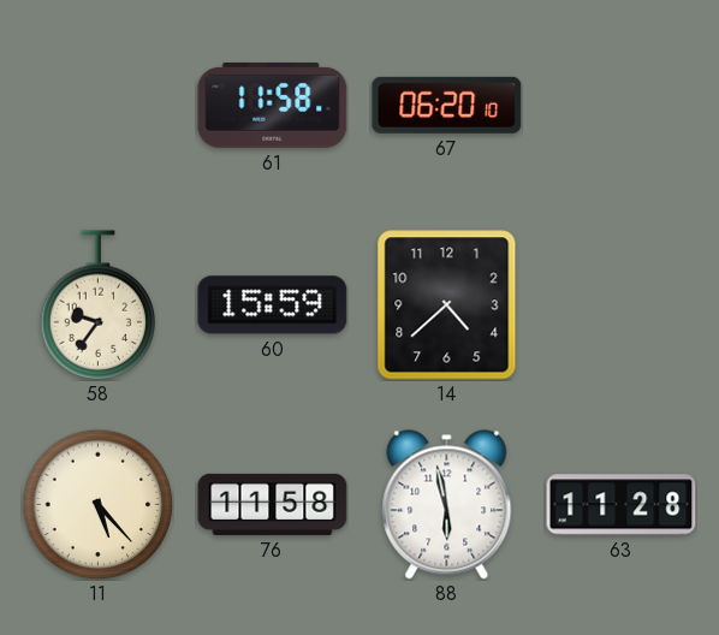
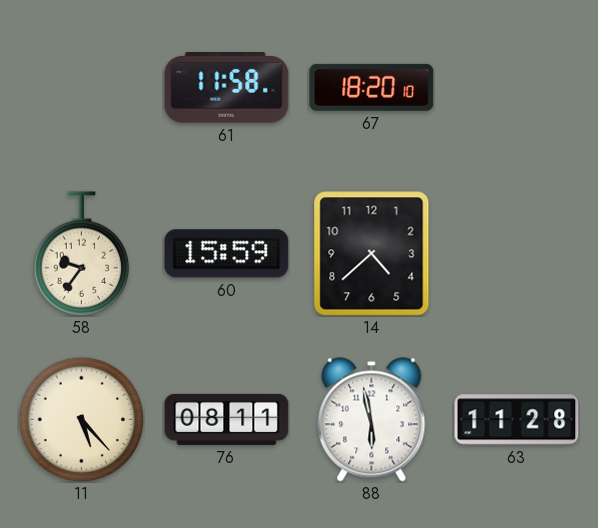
67: 06:20 -> 18:20
76: 11:58 -> 08:11
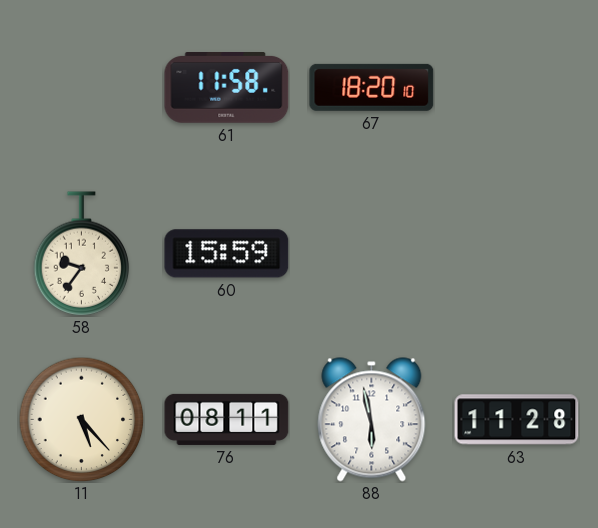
14: 4:38 -> none
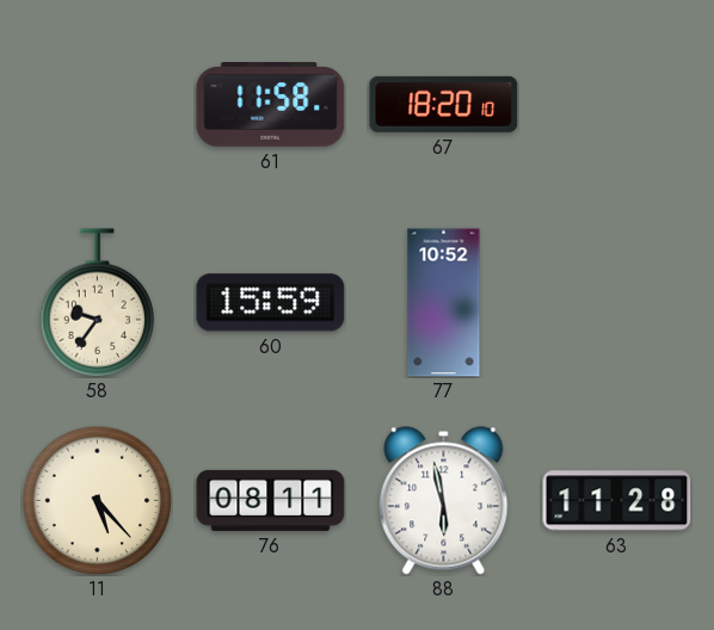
77: none -> 10:52
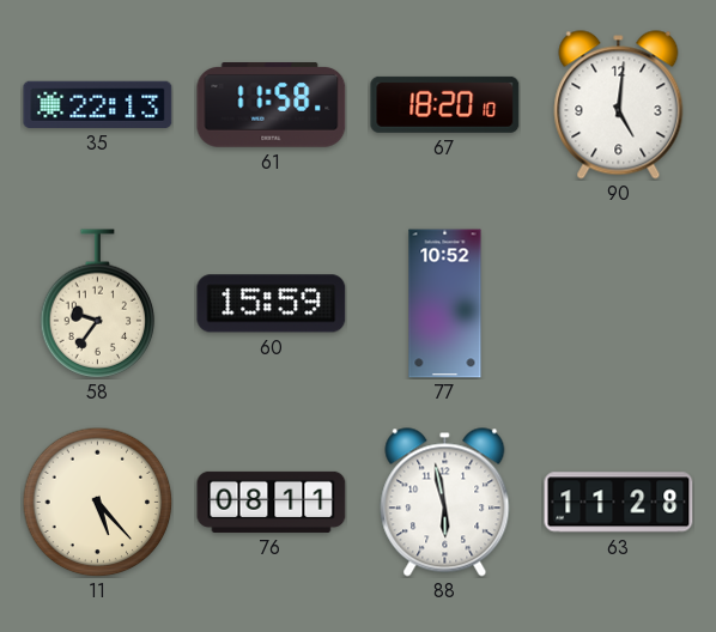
35: none -> 22:13
90: none -> 5:01
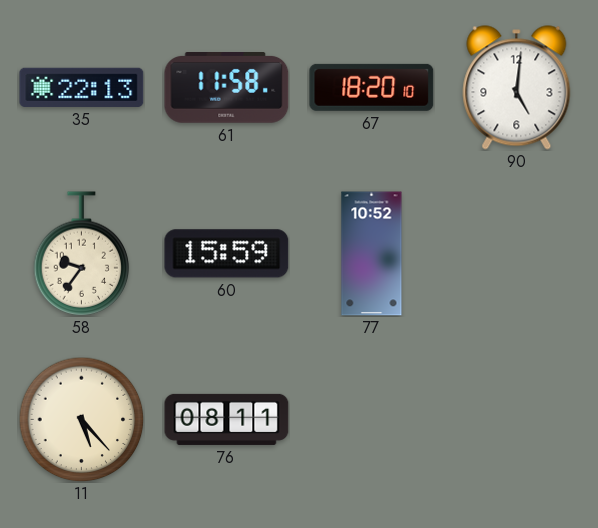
88: 5:58 -> none
63: 11:28 -> none
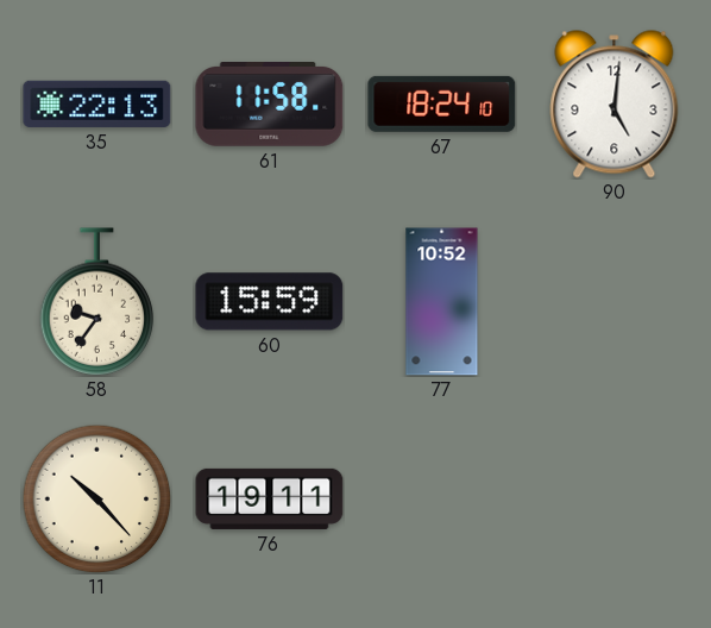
67: 18:20 -> 18:24
11: 5:23 -> 10:23
76: 08:11 -> 19:11
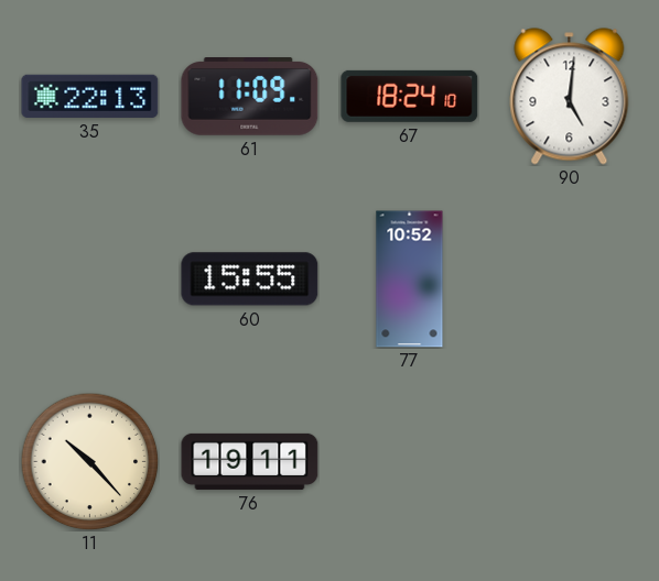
61: 11:58 -> 11:09
58: 9:36 -> none
60: 15:59 -> 15:55
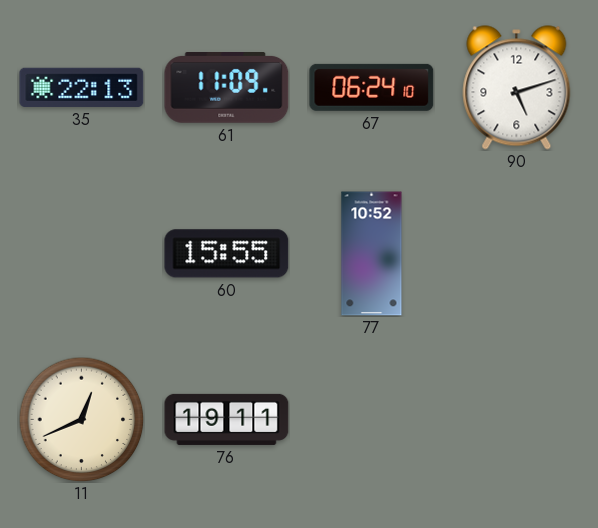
67: 18:24 -> 06:24
90: 5:01 -> 5:12
11: 10:23 -> 12:41
